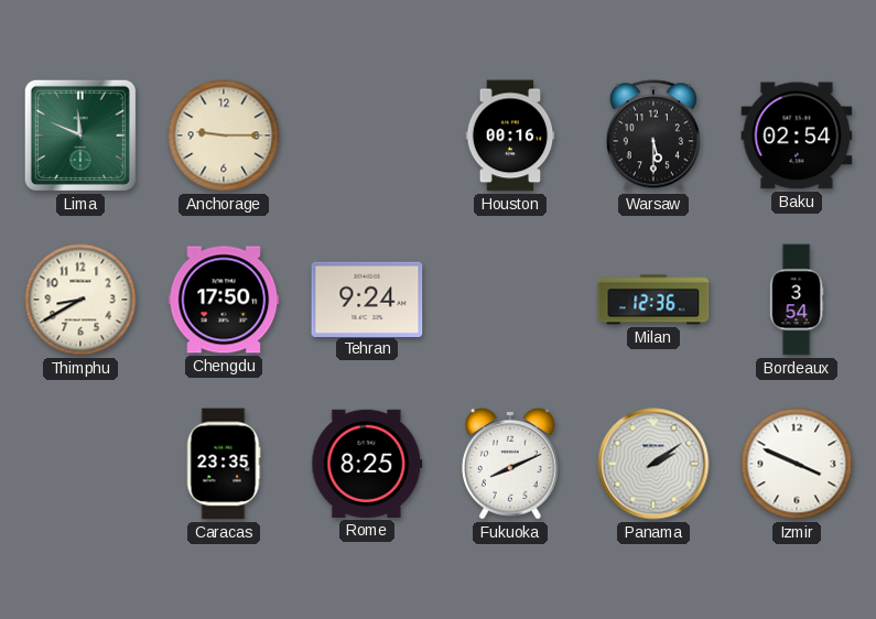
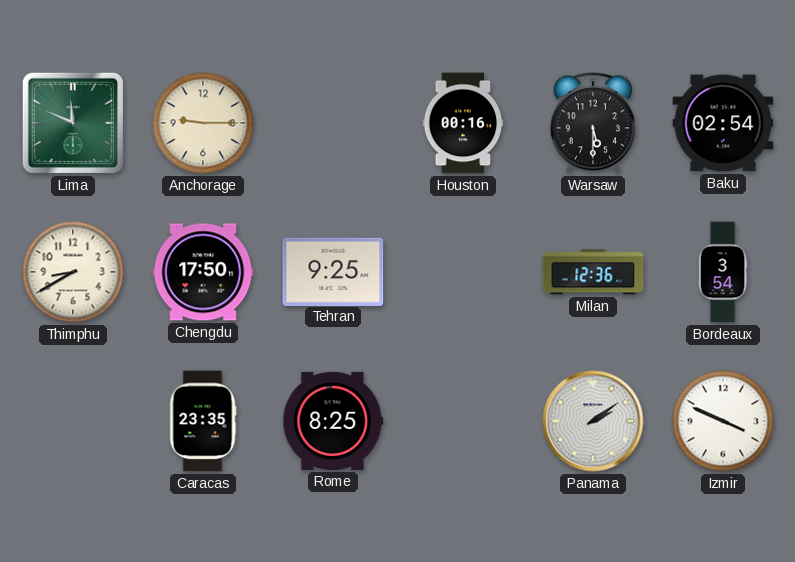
Tehran: 9:24 -> 9:25
Fukuoka: 8:11 -> none
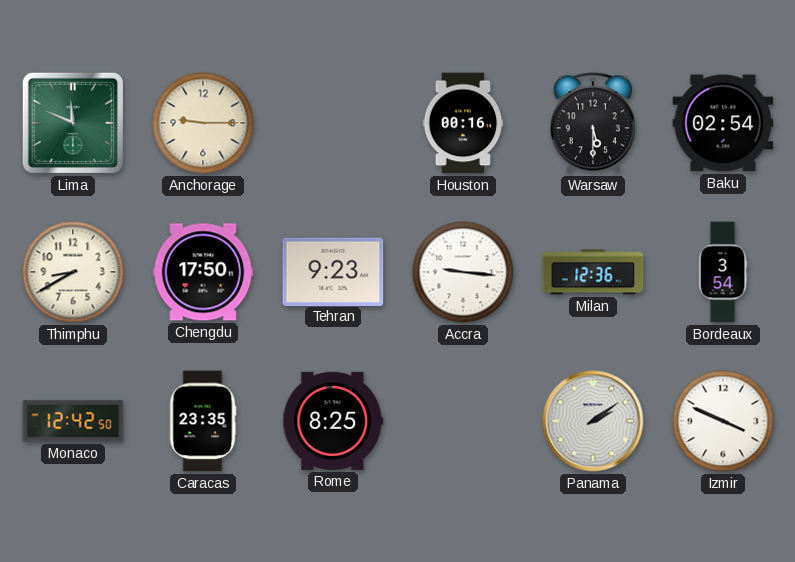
Tehran: 9:25 -> 9:23
Accra: none -> 9:16
Monaco: none -> 12:42
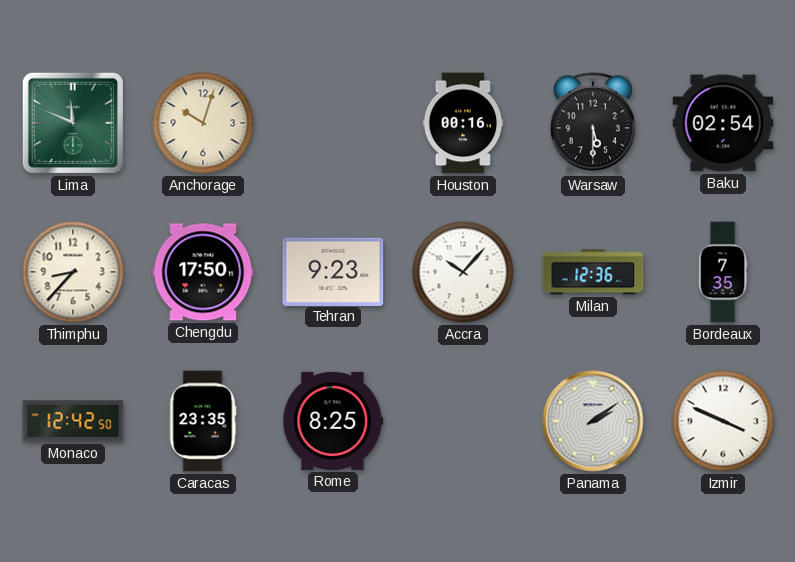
Anchorage: 9:15 -> 10:03
Thimphu: 8:40 -> 8:37
Accra: 9:16 -> 10:07
Bordeaux: 3:54 -> 7:35
